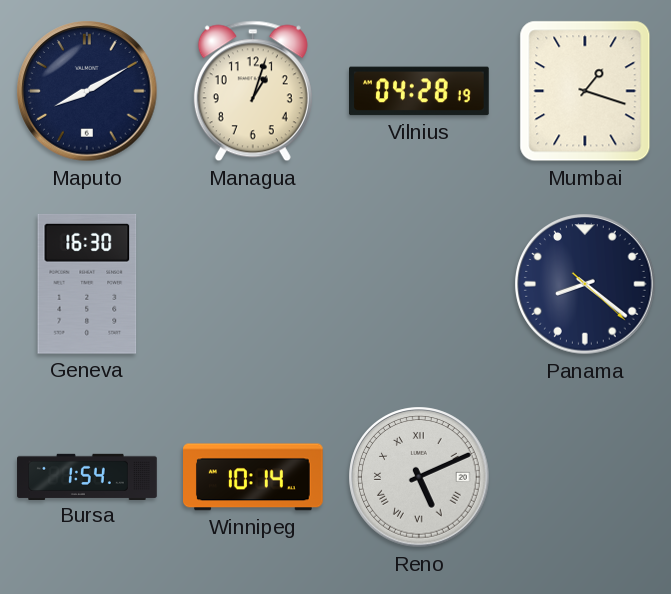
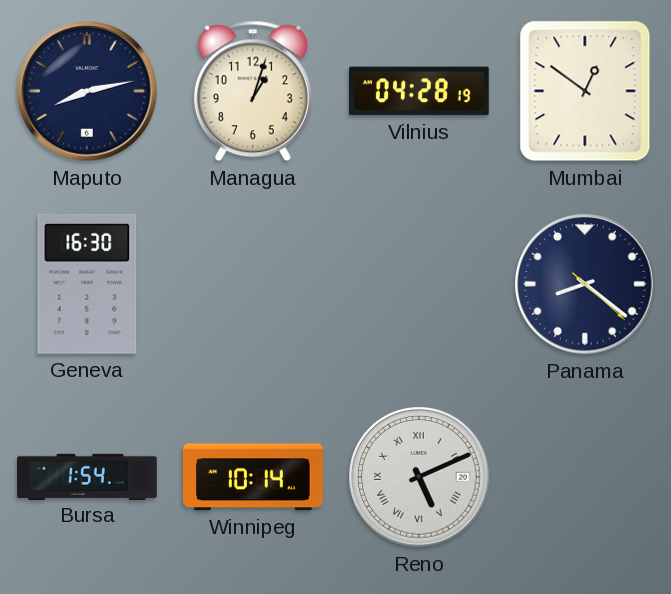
Maputo: 8:10 -> 8:13
Mumbai: 1:18 -> 12:51
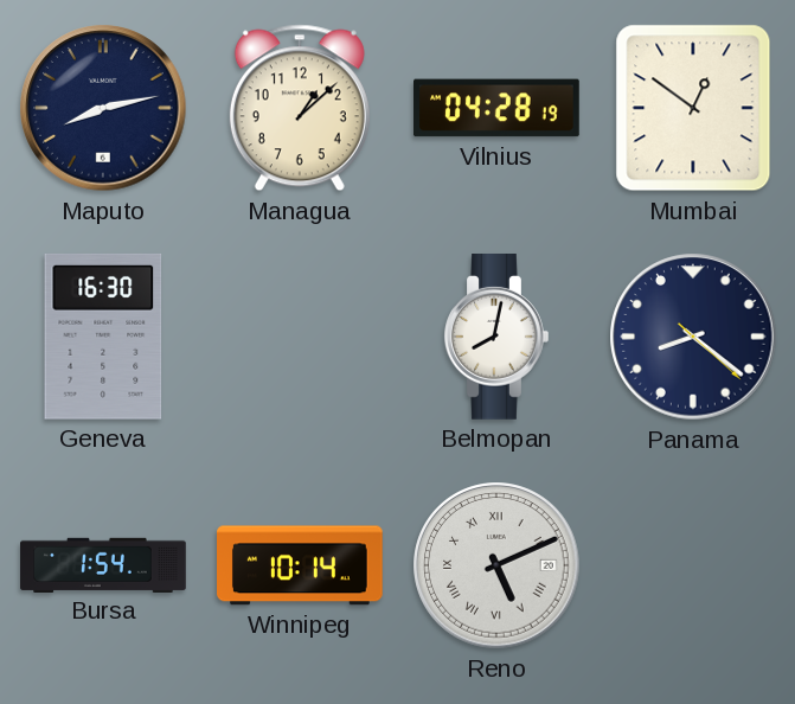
Managua: 1:03 -> 1:08
Belmopan: none -> 8:02
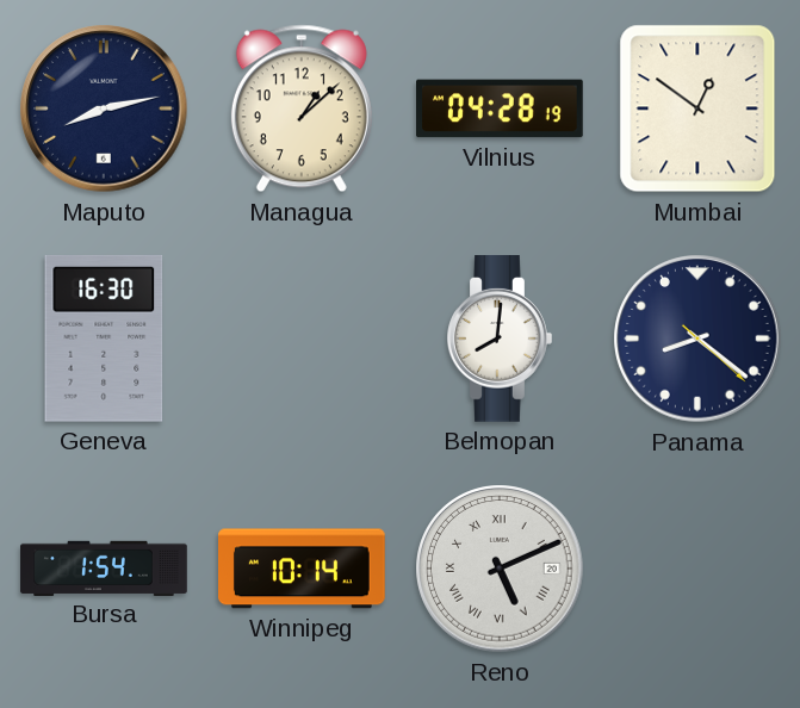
Belmopan: 8:02 -> 8:01
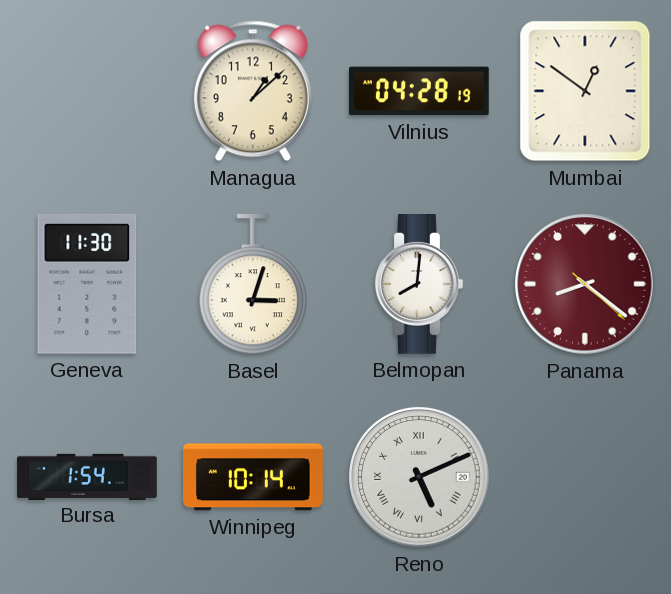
Maputo: 8:13 -> none
Geneva: 16:30 -> 11:30
Basel: none -> 3:03
Panama dial: navy -> burgundy
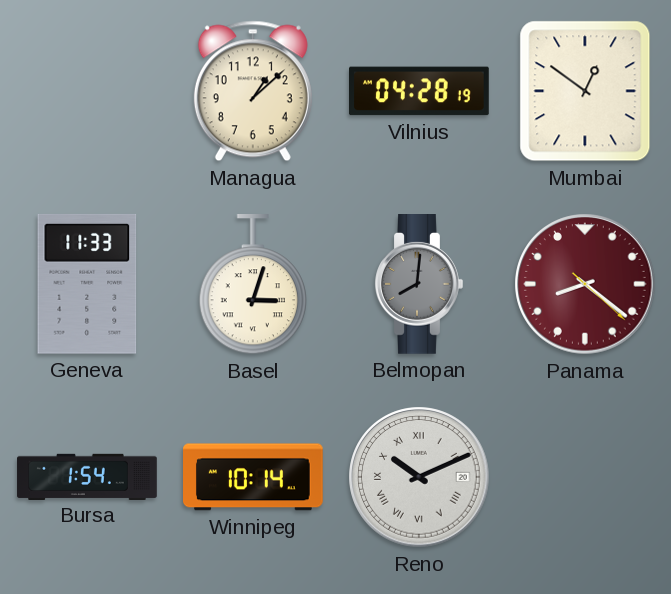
Geneva: 11:30 -> 11:33
Belmopan dial: white -> grey
Reno: 5:11 -> 10:11
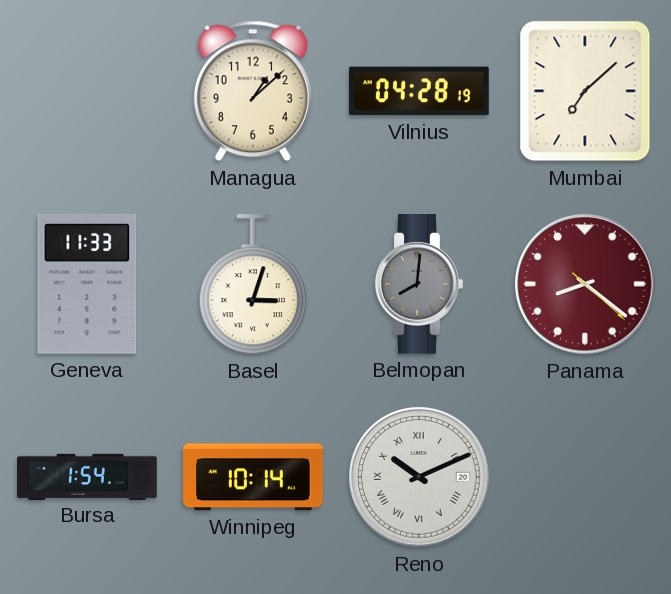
Mumbai: 12:51 -> 7:08
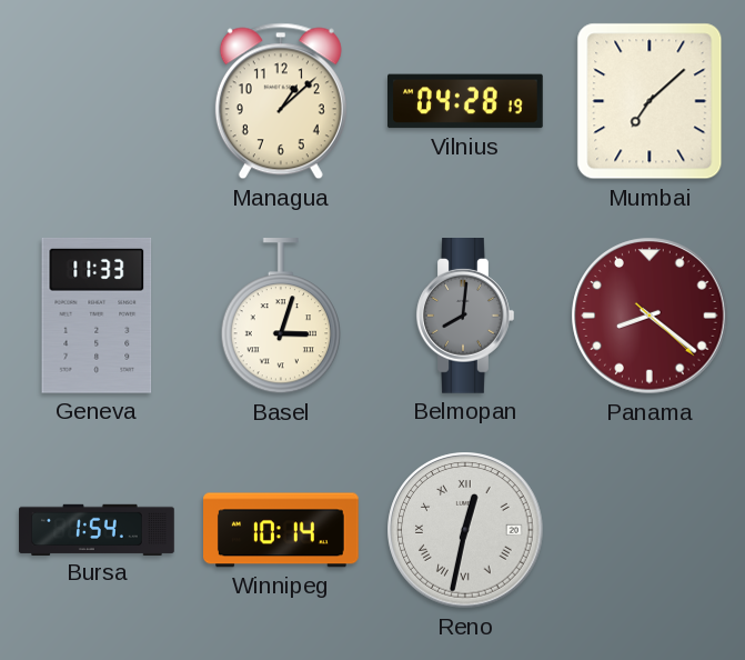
Reno: 10:11 -> 12:32
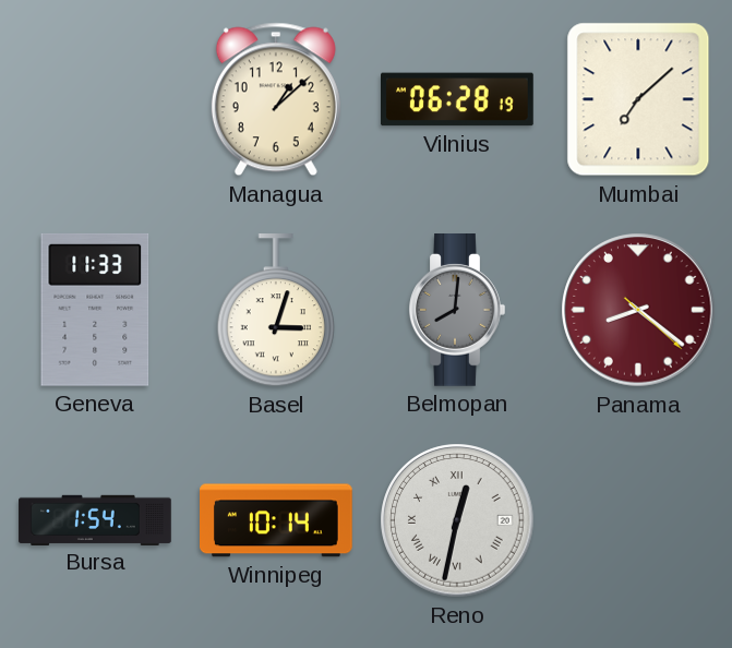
Vilnius: 04:28 -> 06:28
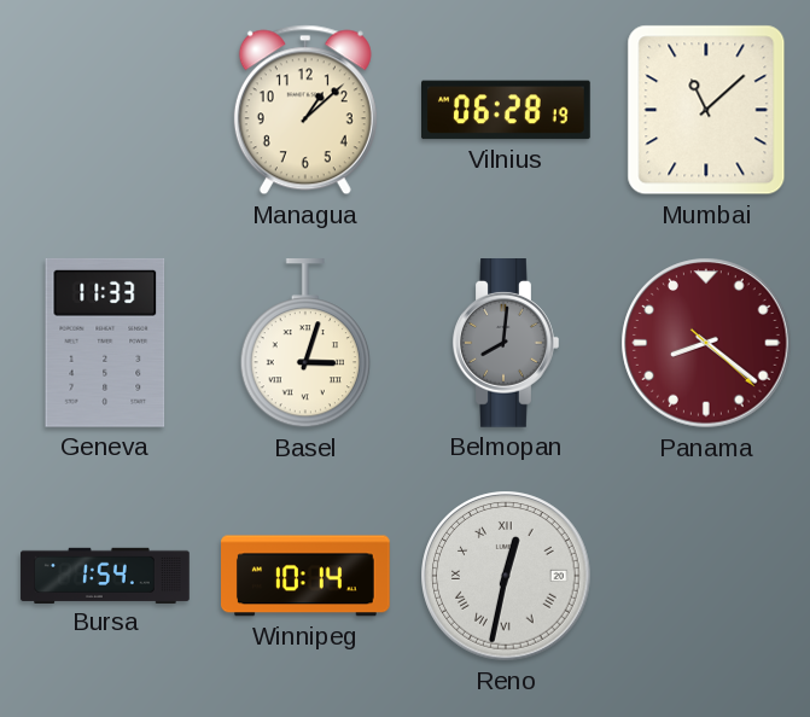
Mumbai: 7:08 -> 11:08
